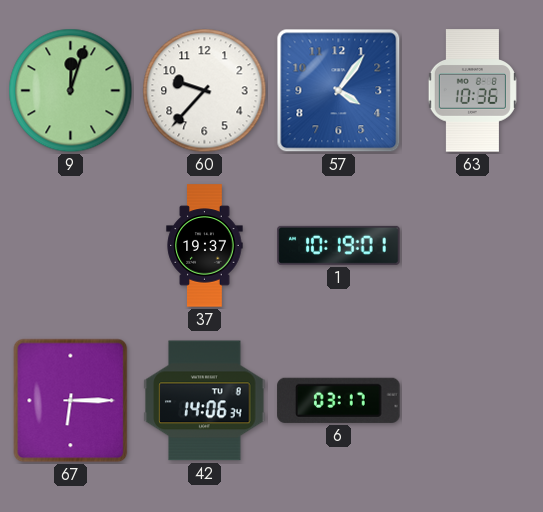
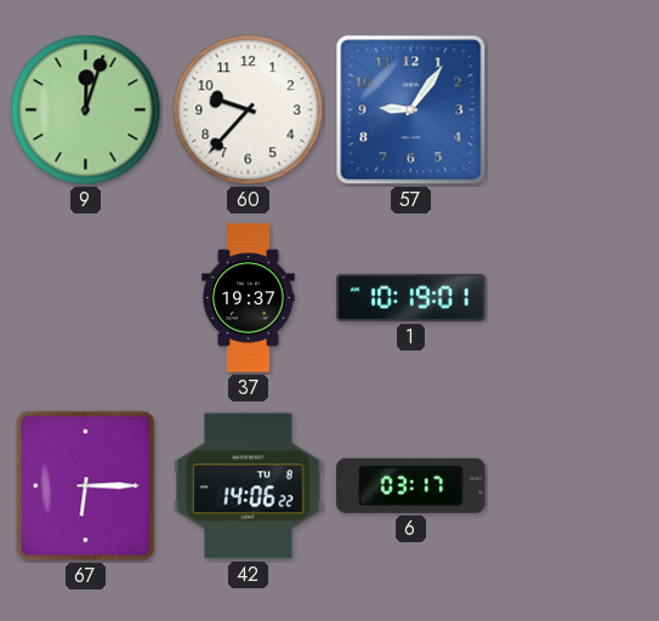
57: 4:06 -> 9:06
63: 10:36 -> none
42: 14:06:34 -> 14:06:22
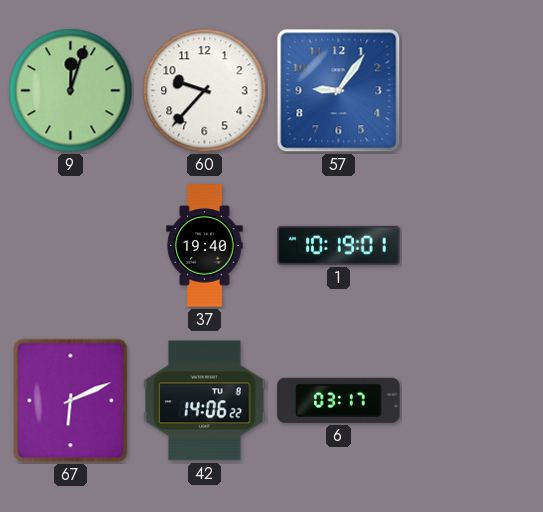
37: 19:37 -> 19:40
67: 6:15 -> 6:11
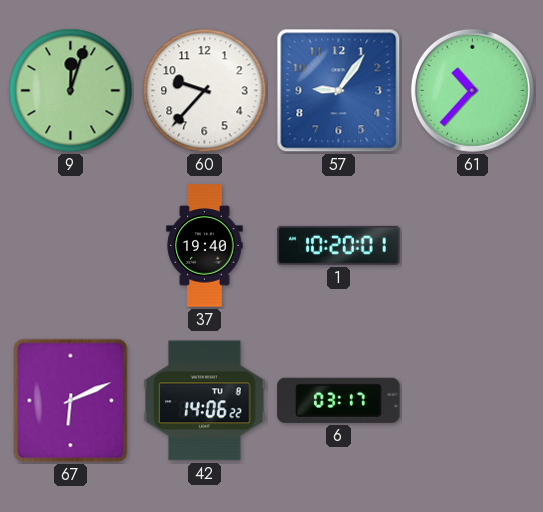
61: none -> 10:37
1: 10:19 -> 10:20
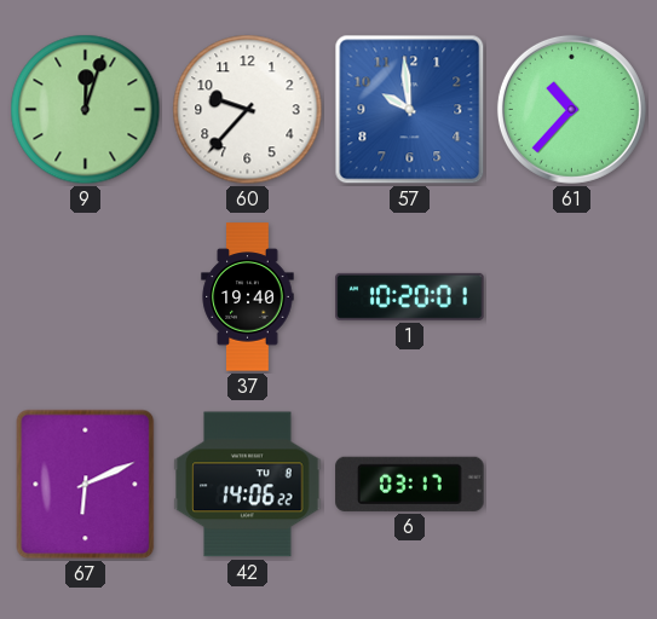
57: 9:06 -> 9:59
